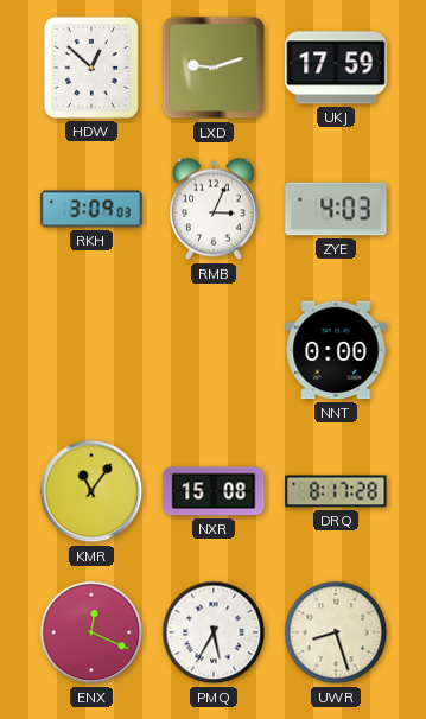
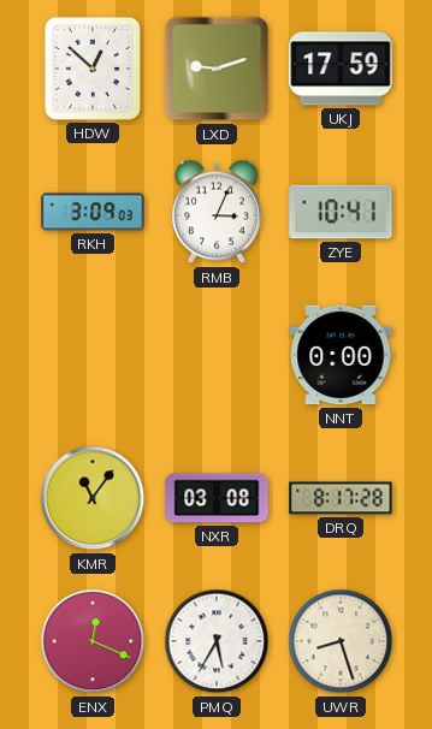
ZYE: 4:03 -> 10:41
NXR: 15:08 -> 03:08
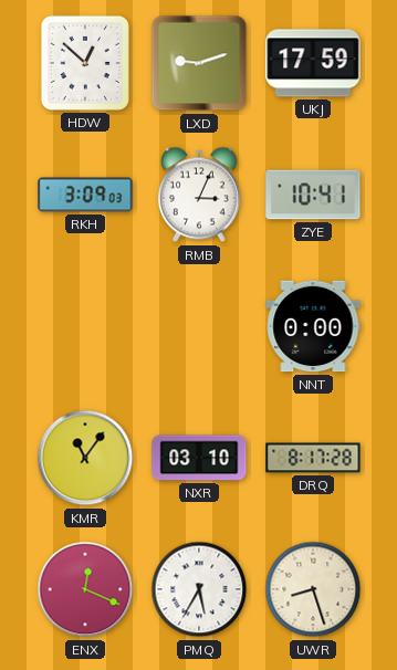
NXR: 03:08 -> 03:10
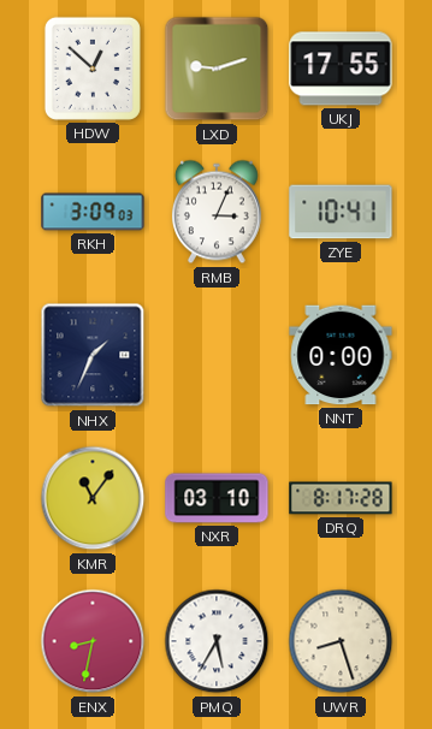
UKJ: 17:59 -> 17:55
NHX: none -> 1:34
ENX: 12:19 -> 8:32
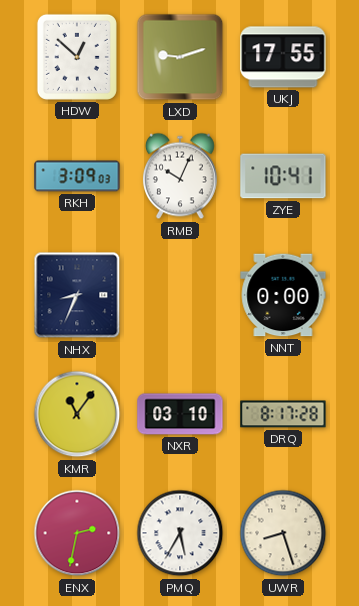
RMB: 3:04 -> 10:04
NHX: 1:34 -> 8:34
ENX: 8:32 -> 2:32
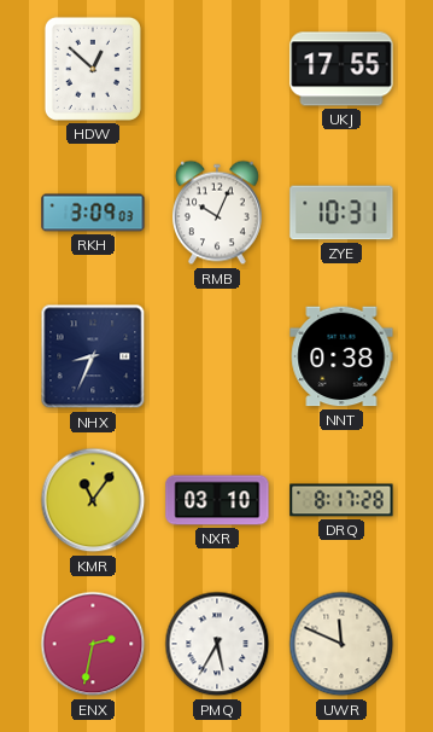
LXD: 9:12 -> none
ZYE: 10:41 -> 10:31
NNT: 0:00 -> 0:38
UWR: 8:27 -> 11:49
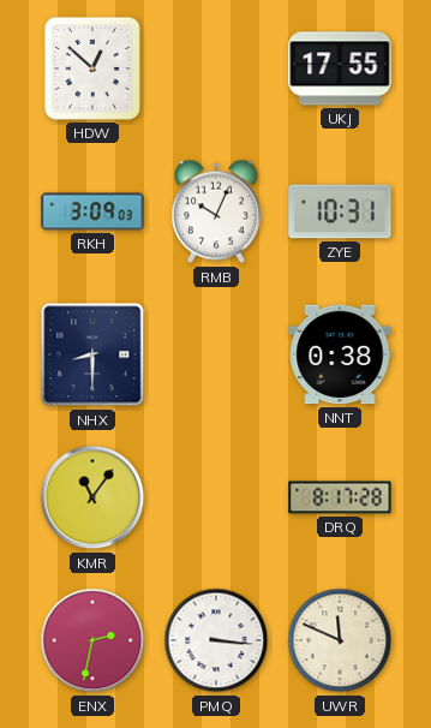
NHX: 8:34 -> 8:30
NXR: 03:10 -> none
PMQ: 5:35 -> 3:16
